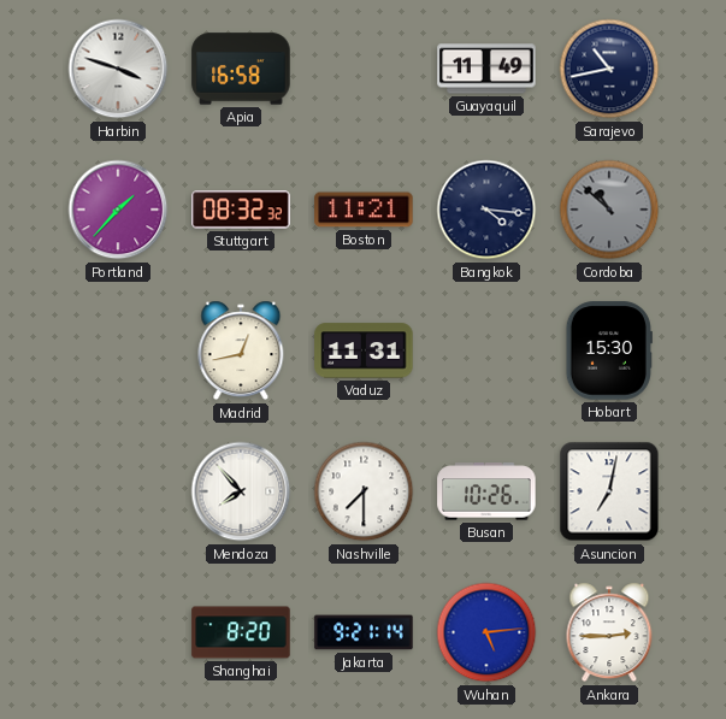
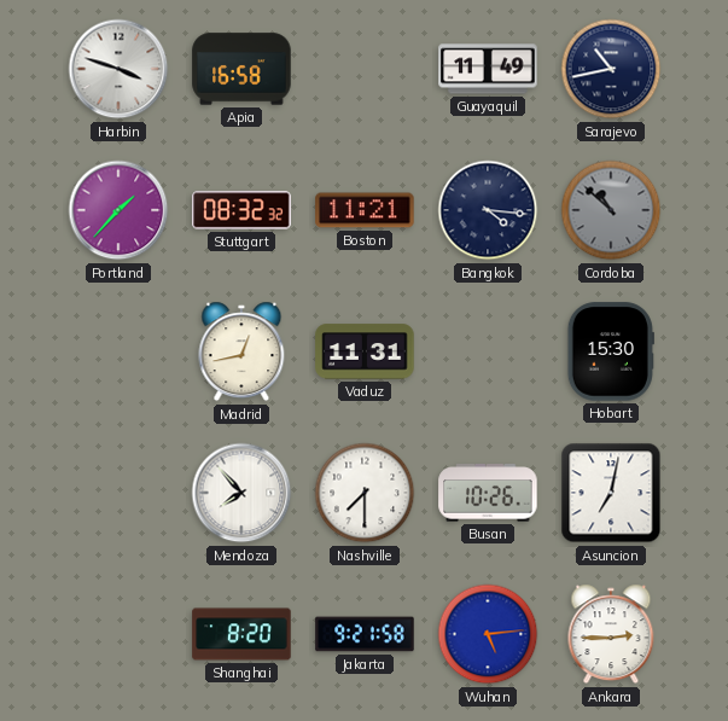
Jakarta: 9:21:14 -> 9:21:58
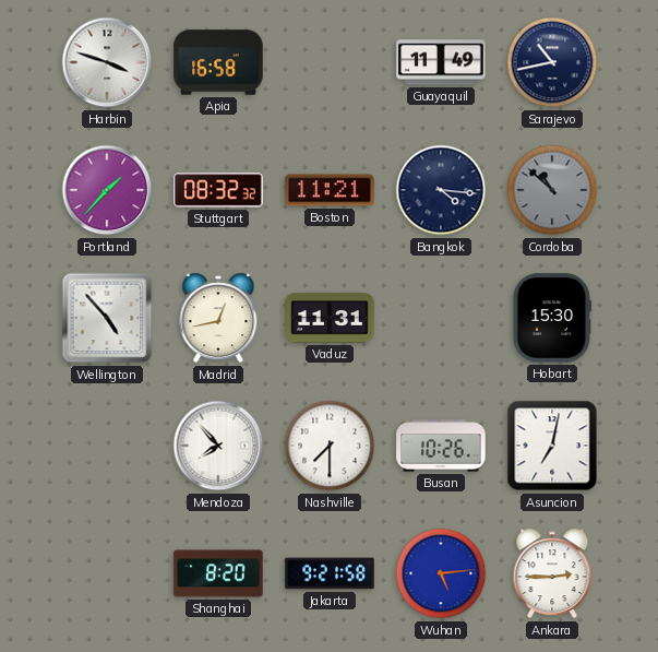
Wellington: none -> 4:53
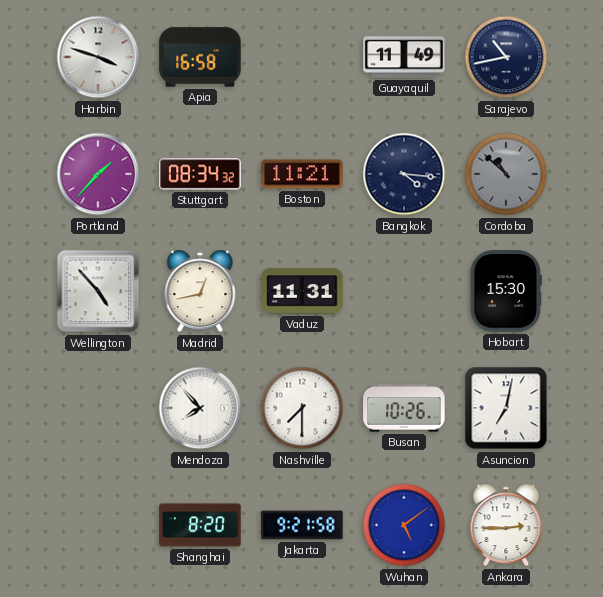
Stuttgart: 08:32 -> 08:34
Wuhan: 5:14 -> 5:09
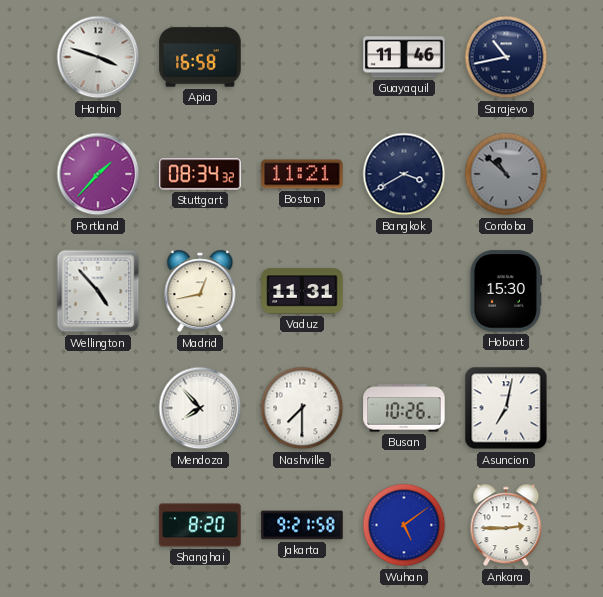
Guayaquil: 11:49 -> 11:46
Bangkok: 4:16 -> 3:40
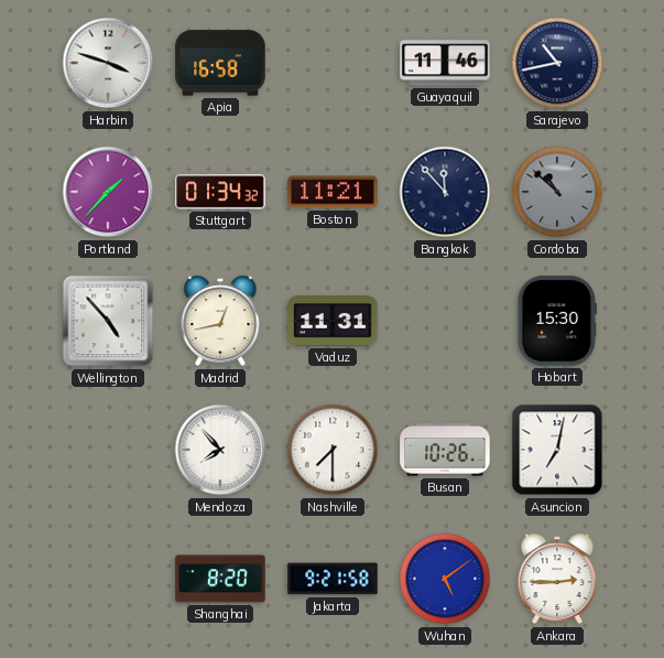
Stuttgart: 08:34 -> 01:34
Bangkok: 3:40 -> 11:53
